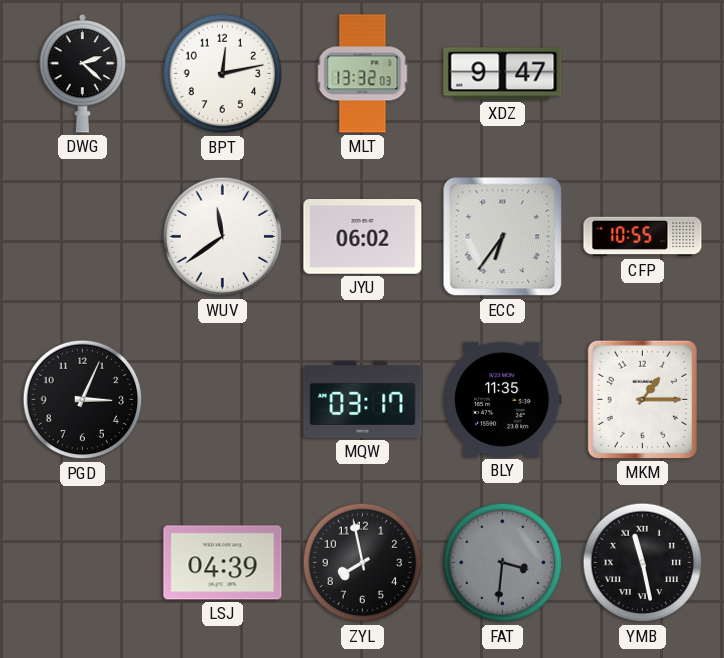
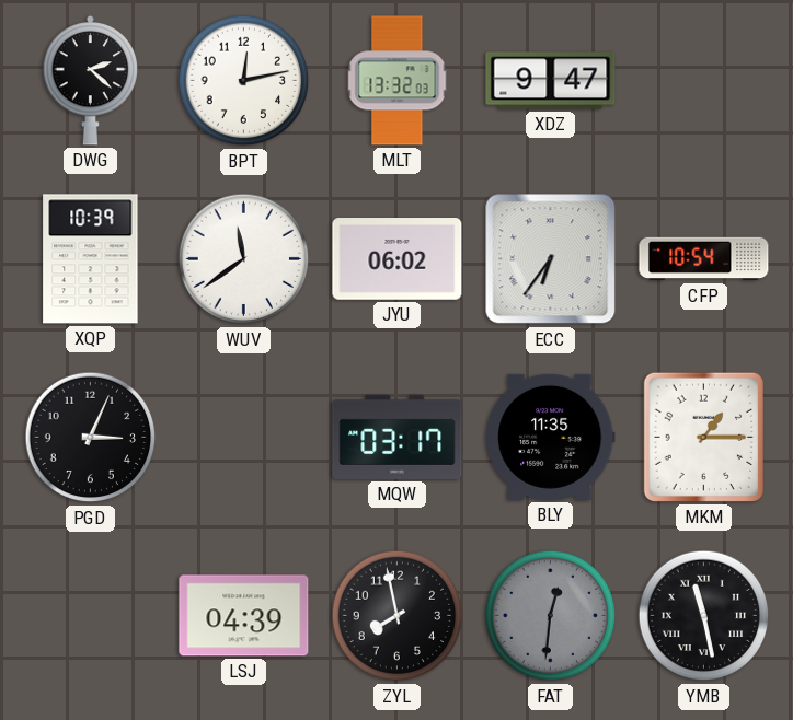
XQP: none -> 10:39
CFP: 10:55 -> 10:54
FAT: 3:31 -> 12:31
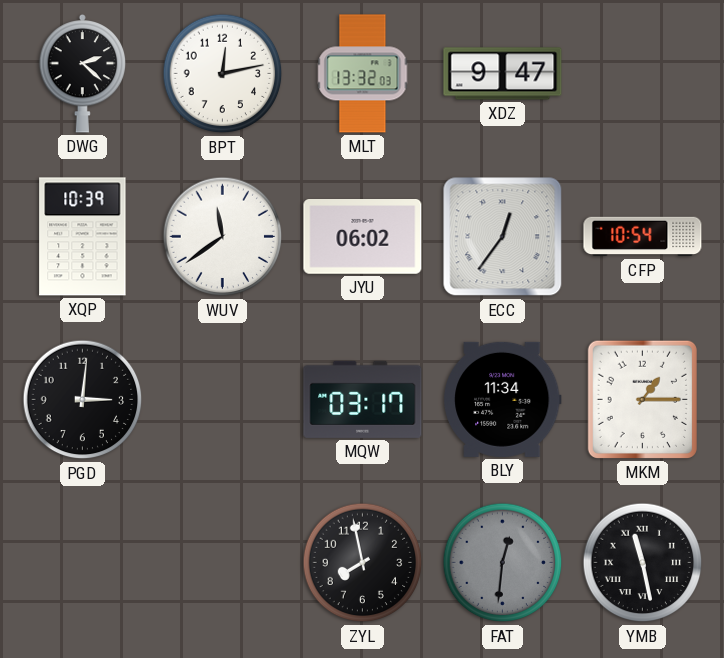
ECC: 6:36 -> 12:36
PGD: 3:04 -> 3:01
BLY: 11:35 -> 11:34
LSJ: 04:39 -> none
